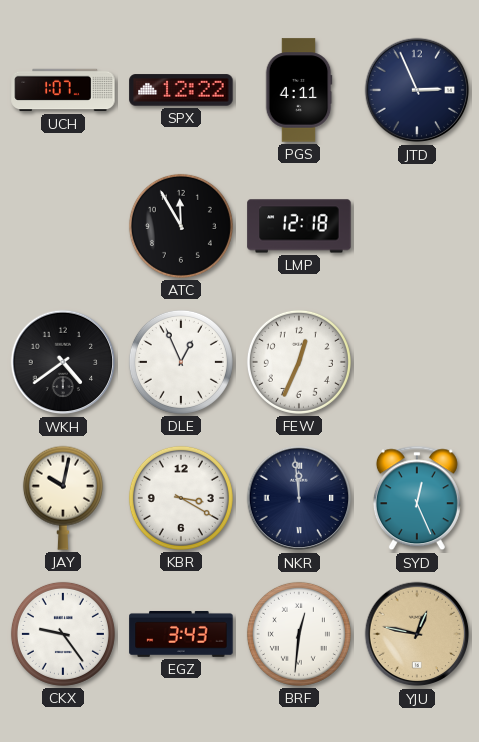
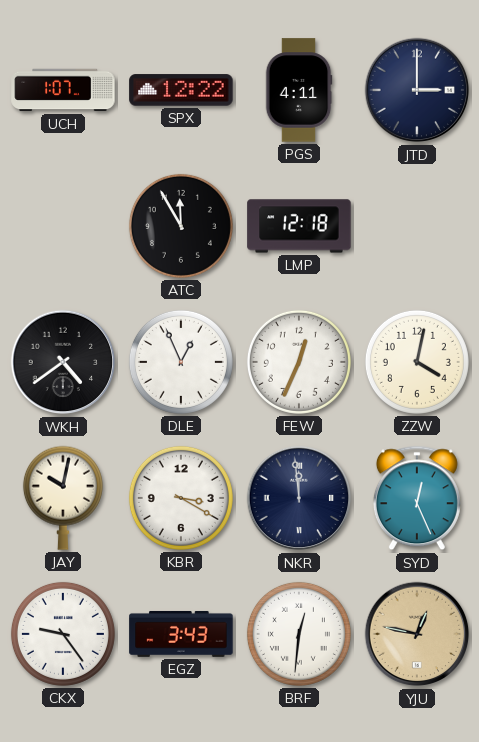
JTD: 2:56 -> 3:00
ZZW: none -> 4:02
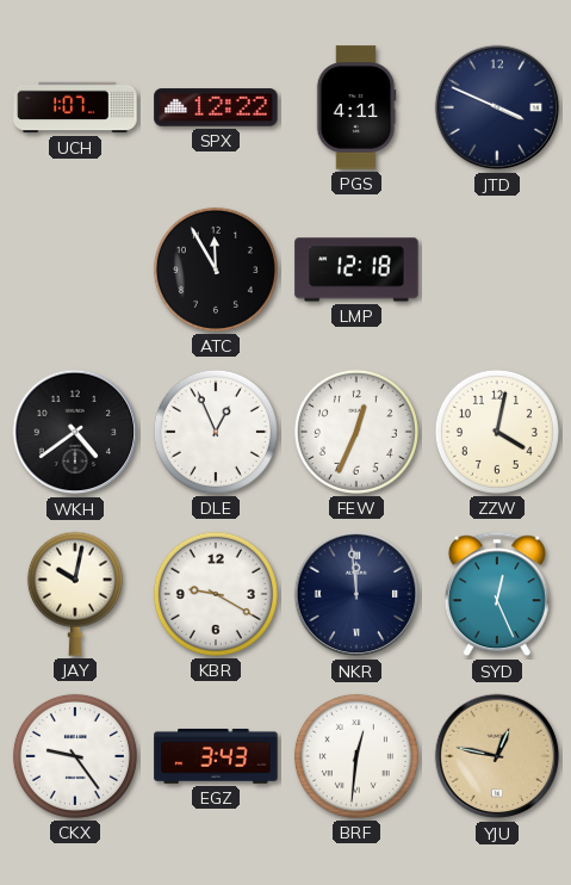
JTD: 3:00 -> 3:49
KBR: 3:20 -> 9:20
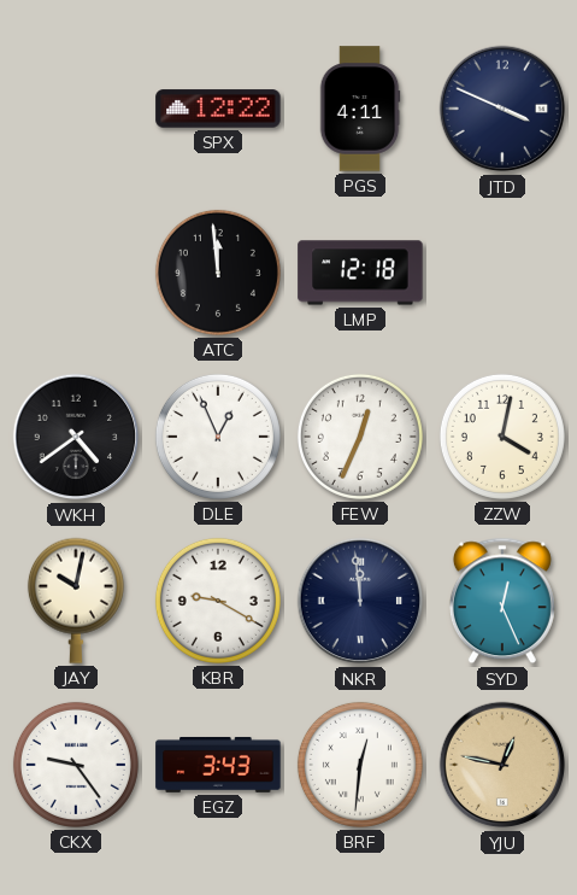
UCH: 1:07 -> none
ATC: 11:55 -> 11:59
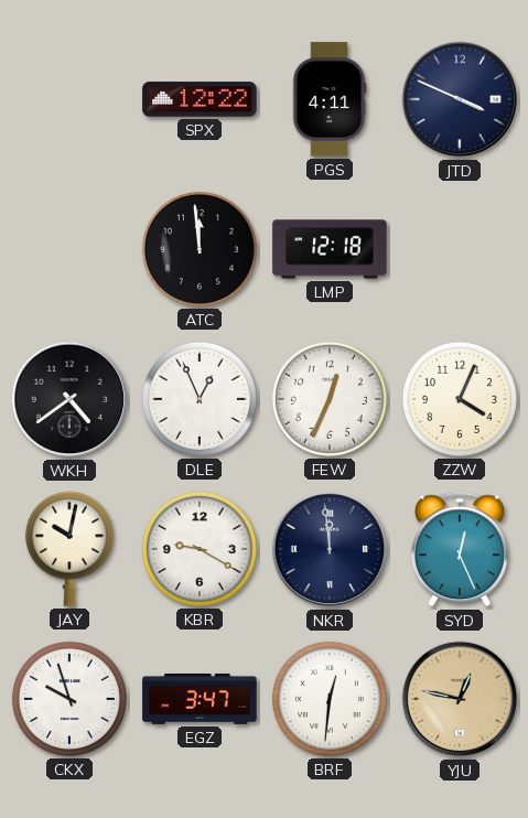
ZZW: 4:02 -> 4:04
CKX: 9:24 -> 9:57
EGZ: 3:43 -> 3:47
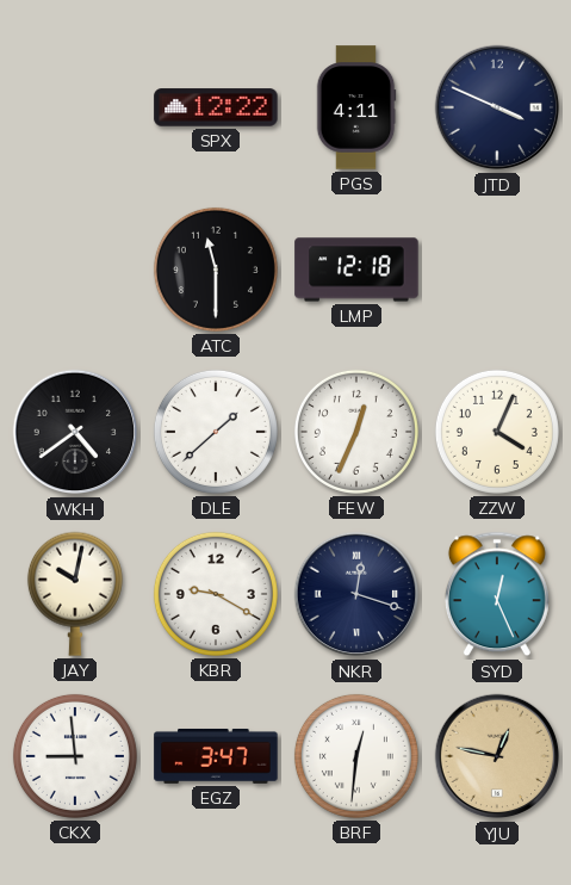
ATC: 11:59 -> 11:30
DLE: 12:56 -> 1:38
NKR: 11:59 -> 12:18
CKX: 9:57 -> 8:59
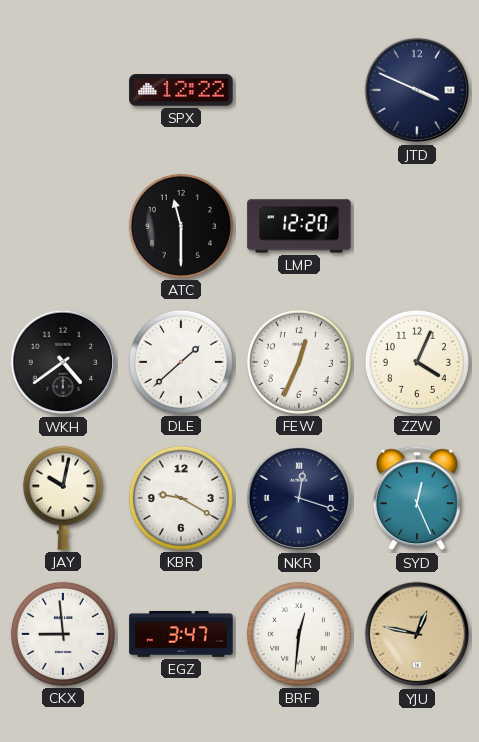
PGS: 4:11 -> none
LMP: 12:18 -> 12:20
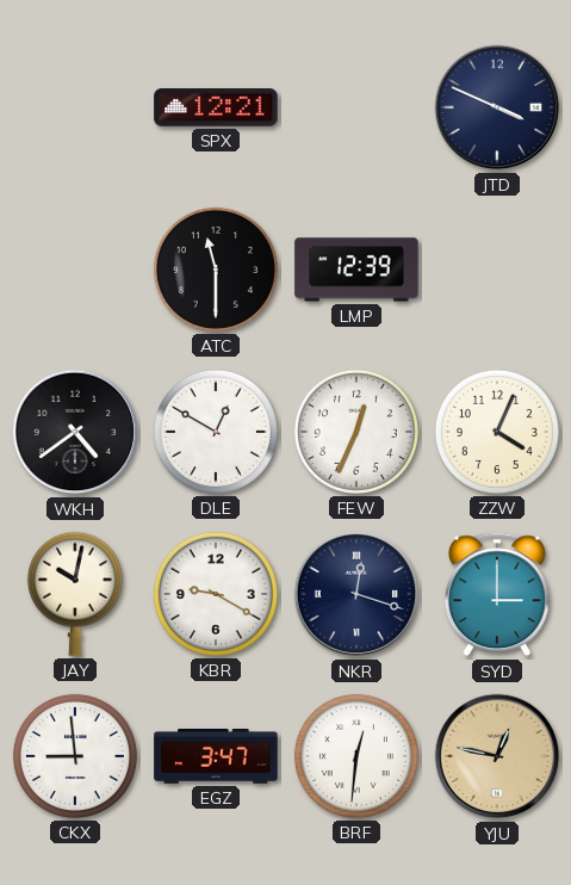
SPX: 12:22 -> 12:21
LMP: 12:20 -> 12:39
DLE: 1:38 -> 12:50
SYD: 12:26 -> 3:00
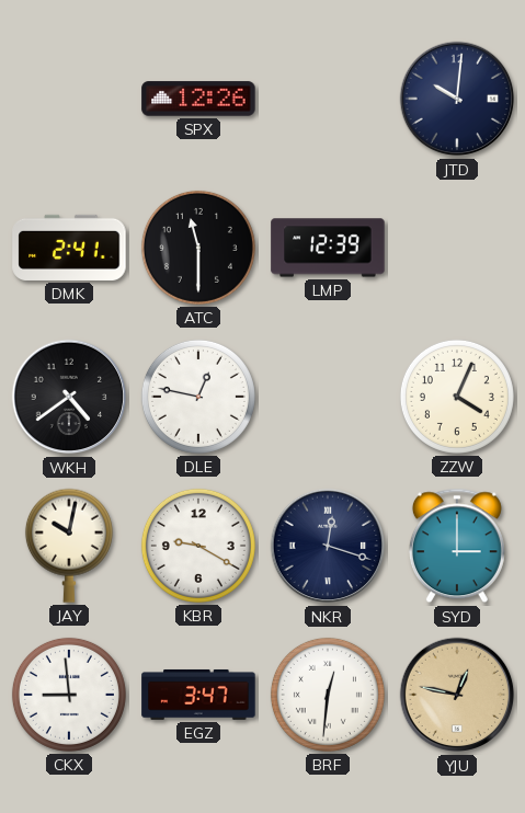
SPX: 12:21 -> 12:26
JTD: 3:49 -> 10:01
DMK: none -> 2:41
DLE: 12:50 -> 12:47
FEW: 12:34 -> none
